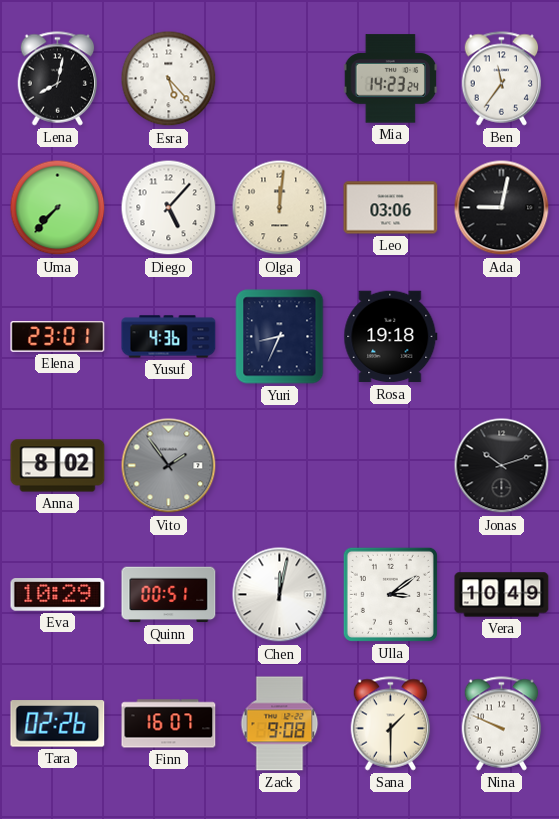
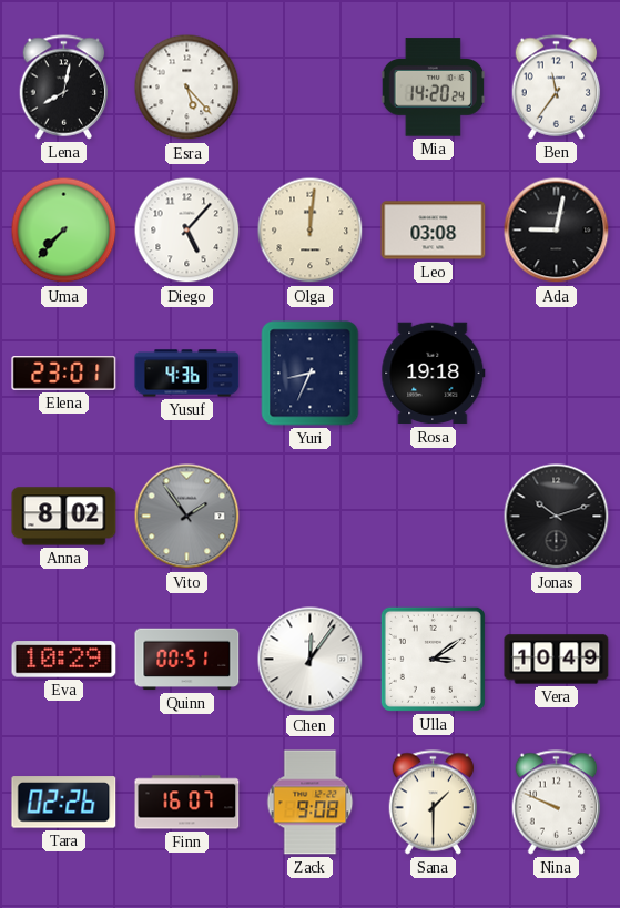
Mia: 14:23 -> 14:20
Leo: 03:06 -> 03:08
Chen: 12:02 -> 12:06
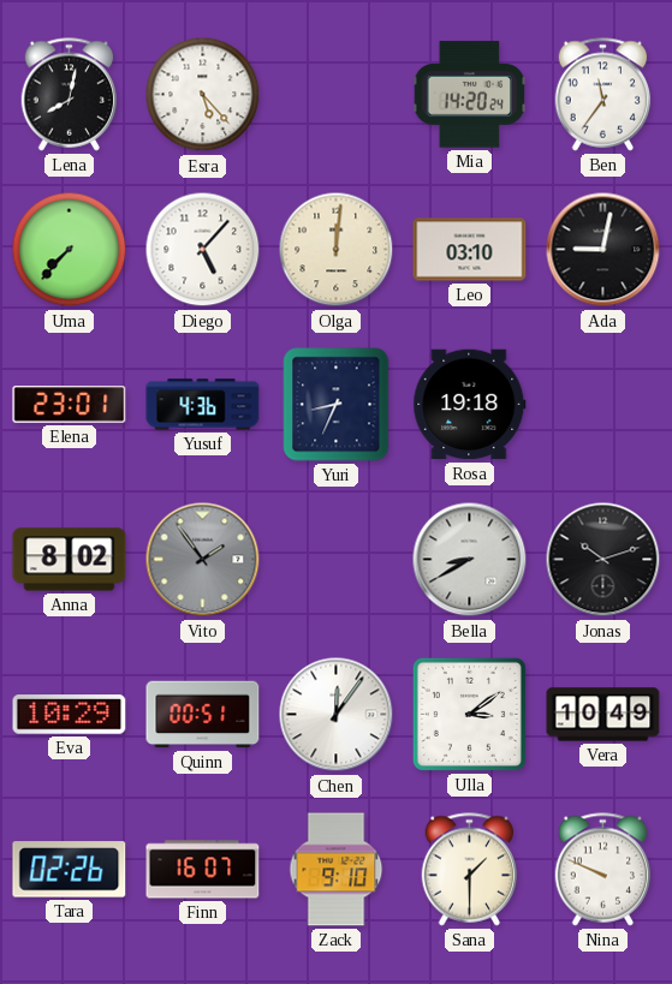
Leo: 03:08 -> 03:10
Bella: none -> 8:40
Zack: 9:08 -> 9:10
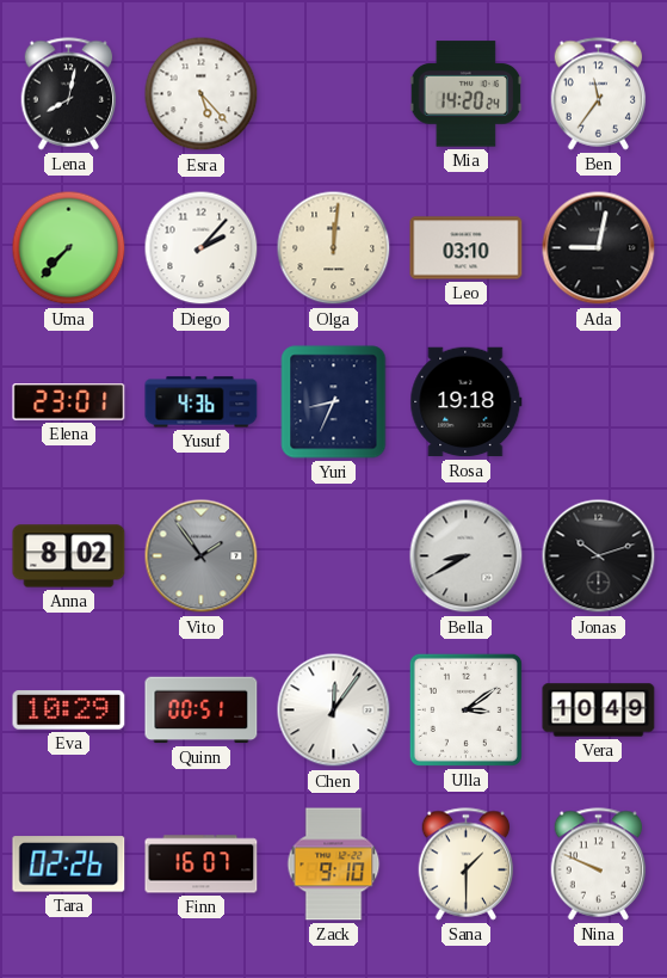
Diego: 5:07 -> 2:07
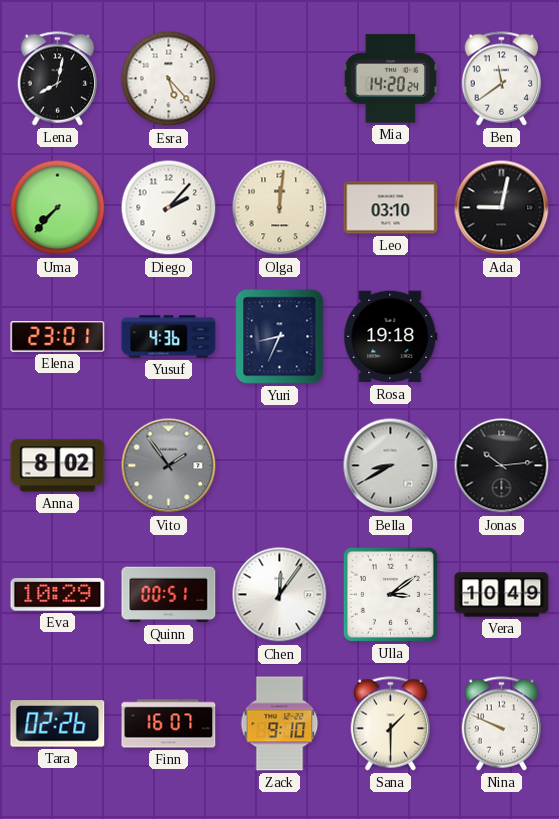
Ben: 11:36 -> 11:39
Jonas: 10:12 -> 10:14
